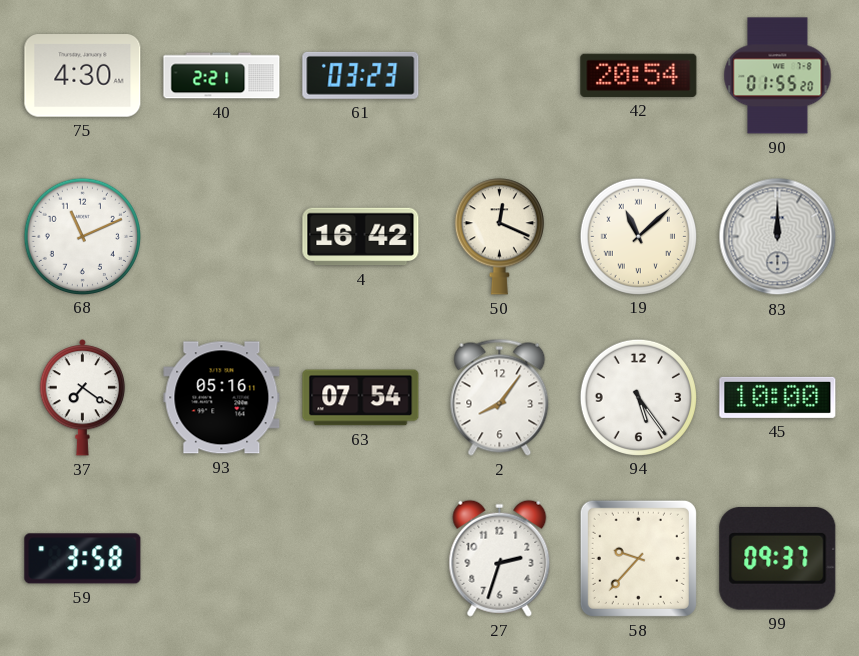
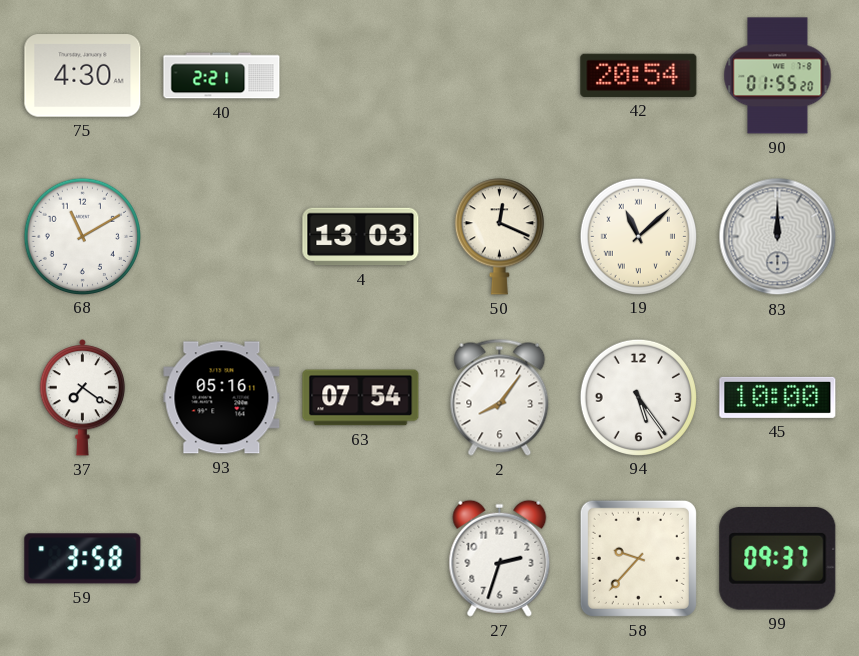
61: 03:23 -> none
68: 11:11 -> 11:10
4: 16:42 -> 13:03
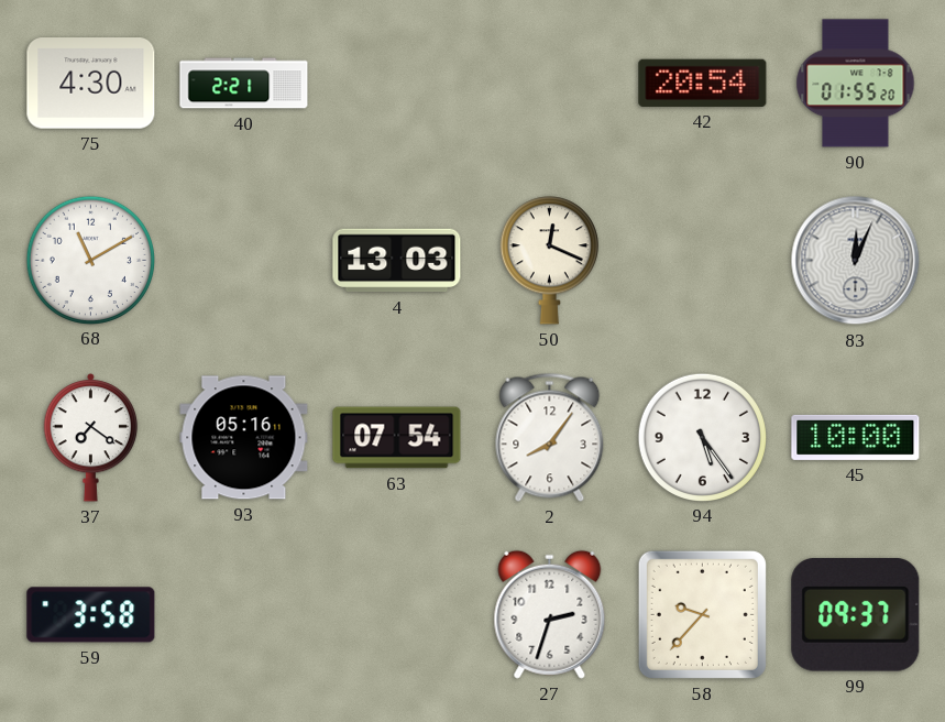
19: 11:08 -> none
83: 12:00 -> 12:04
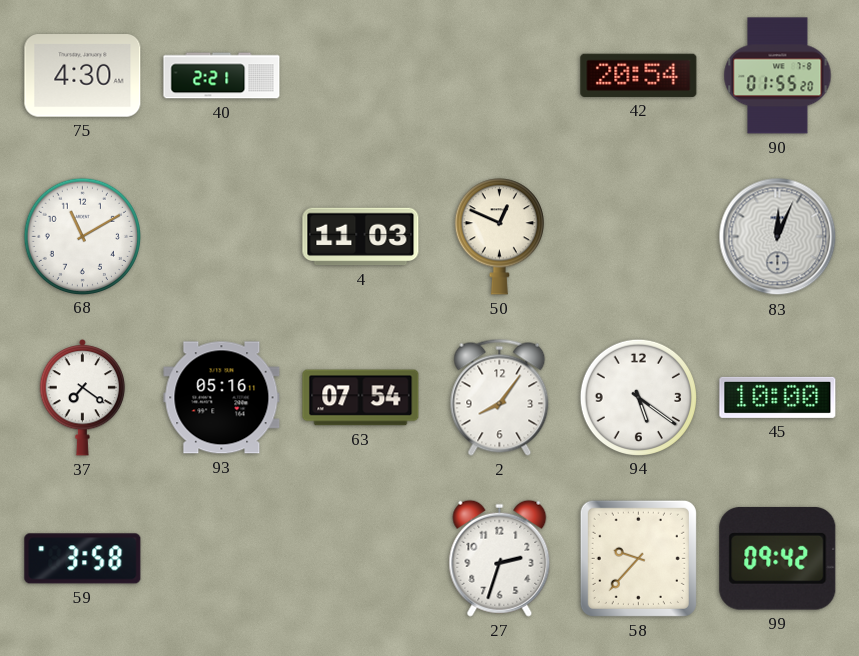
4: 13:03 -> 11:03
50: 12:19 -> 12:49
94: 5:24 -> 5:21
99: 09:37 -> 09:42
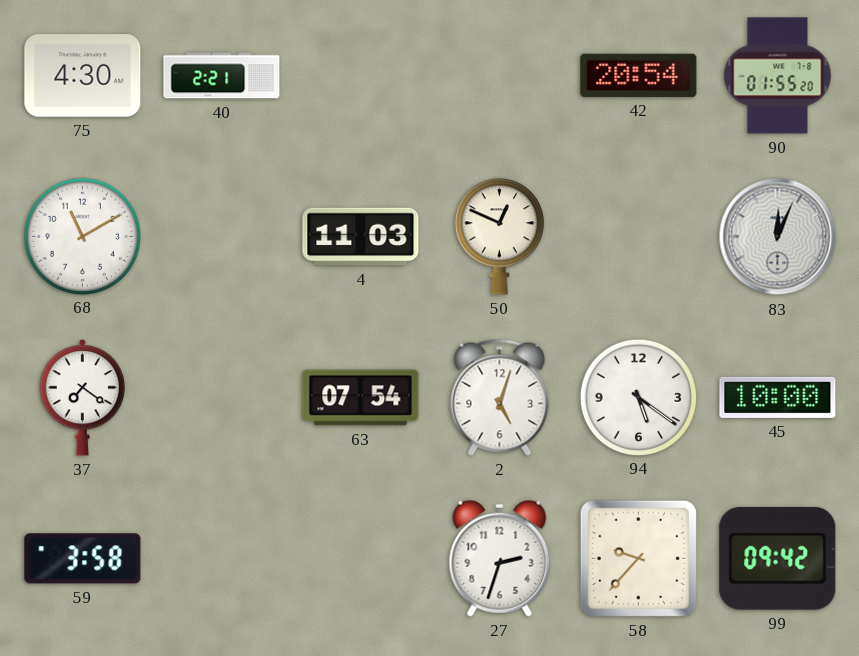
93: 05:16 -> none
2: 8:06 -> 5:03
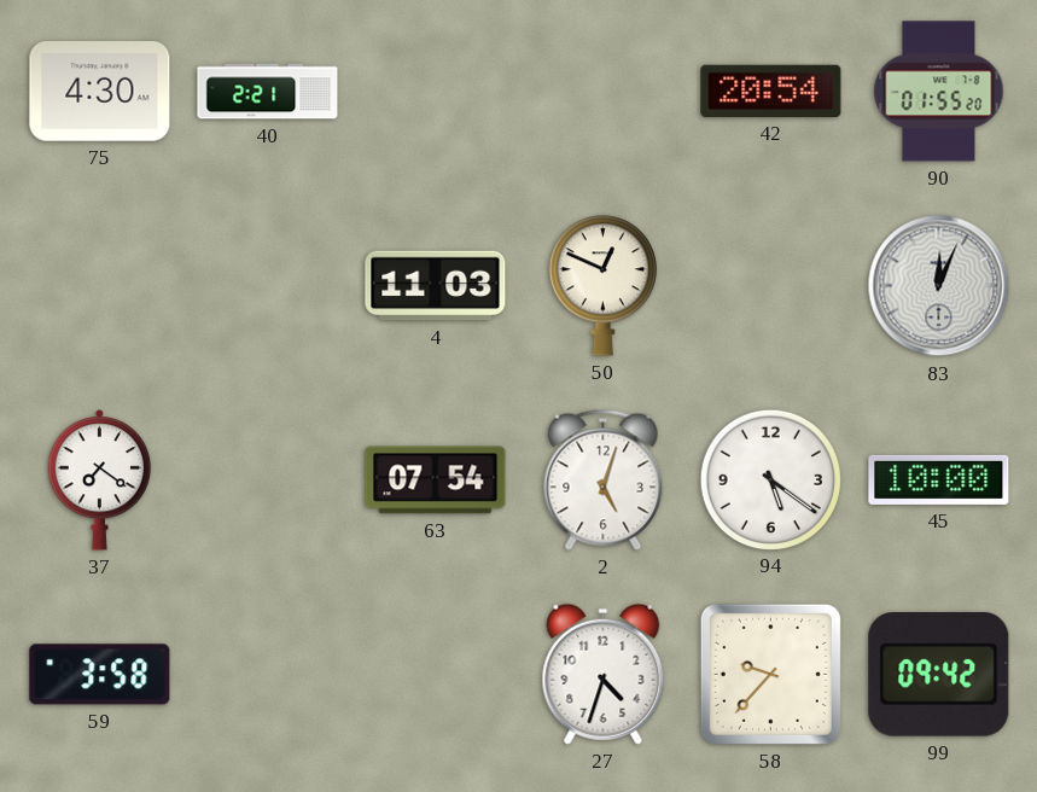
68: 11:10 -> none
27: 2:33 -> 4:33
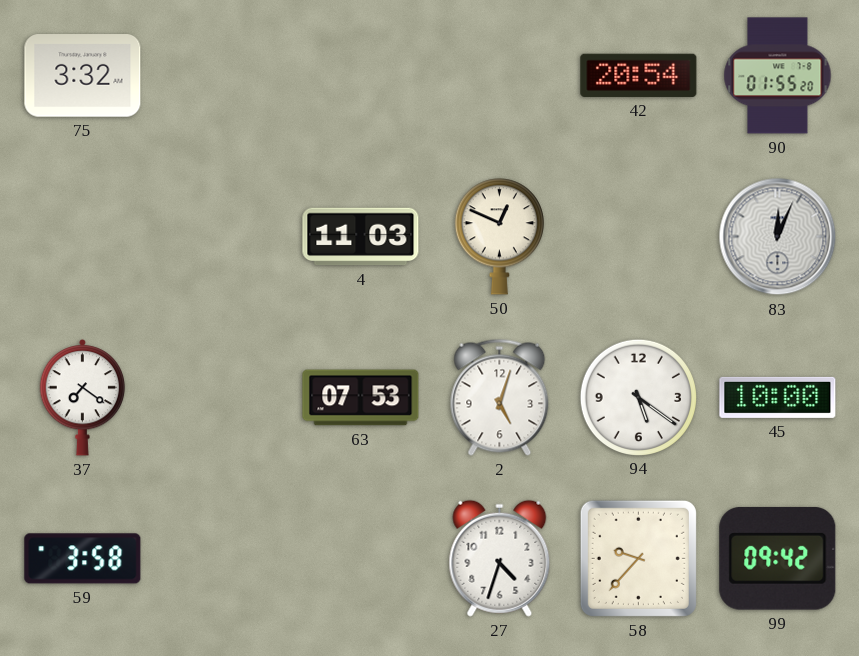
75: 4:30 -> 3:32
40: 2:21 -> none
63: 07:54 -> 07:53
